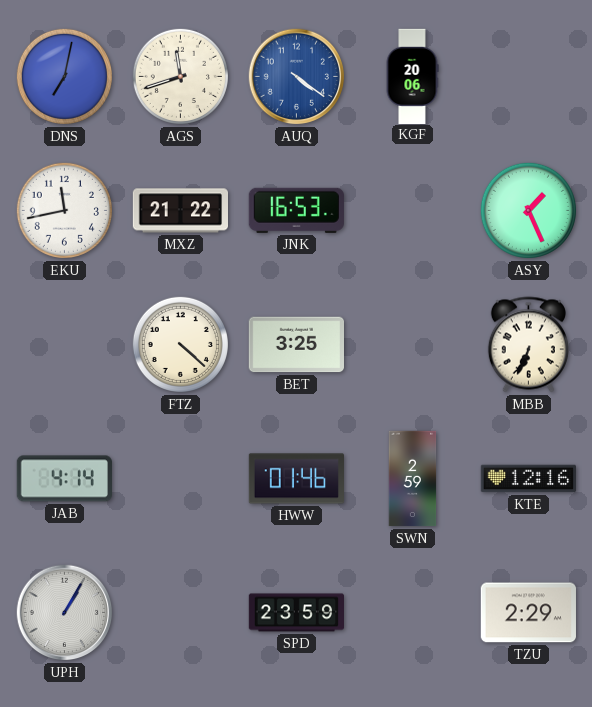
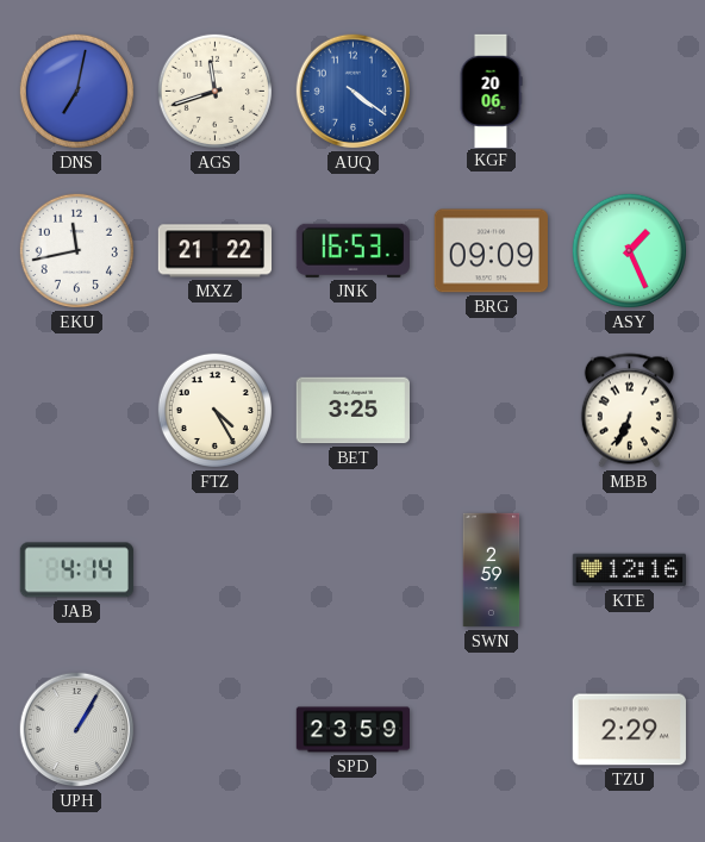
BRG: none -> 09:09
FTZ: 4:22 -> 4:25
HWW: 01:46 -> none
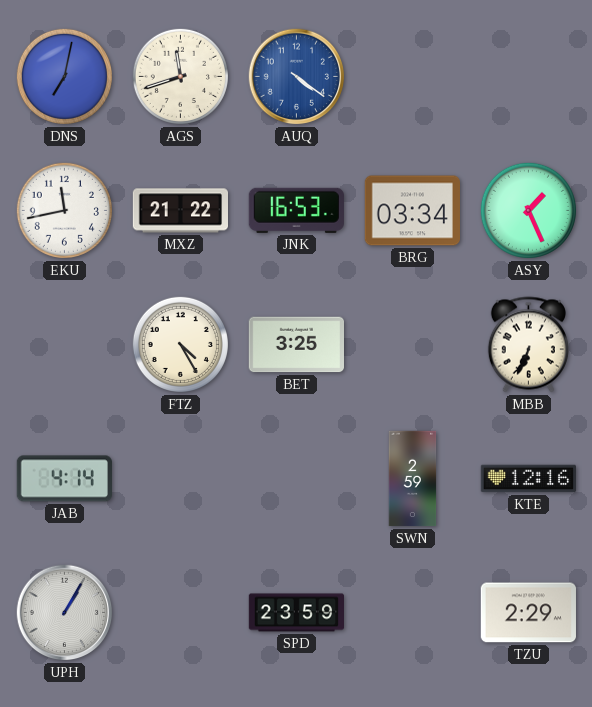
KGF: 20:06 -> none
BRG: 09:09 -> 03:34
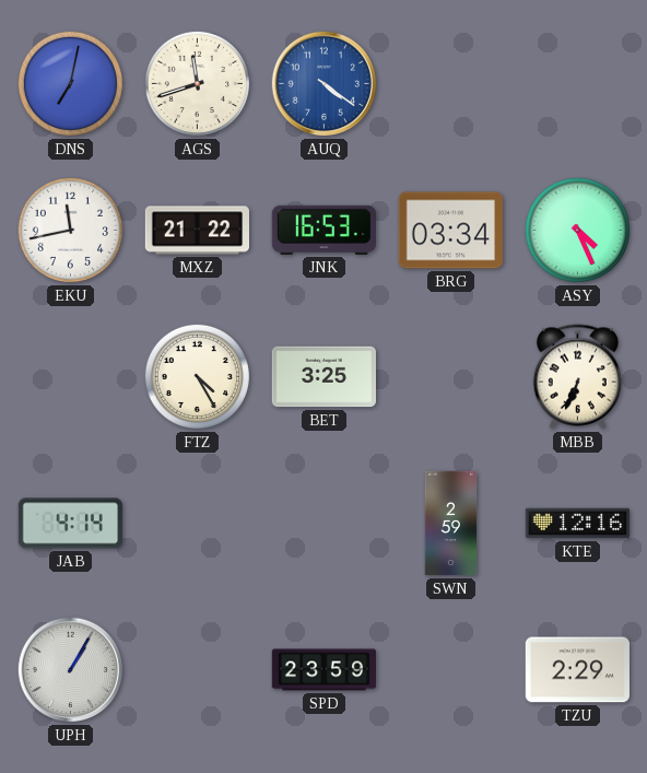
ASY: 1:26 -> 4:26
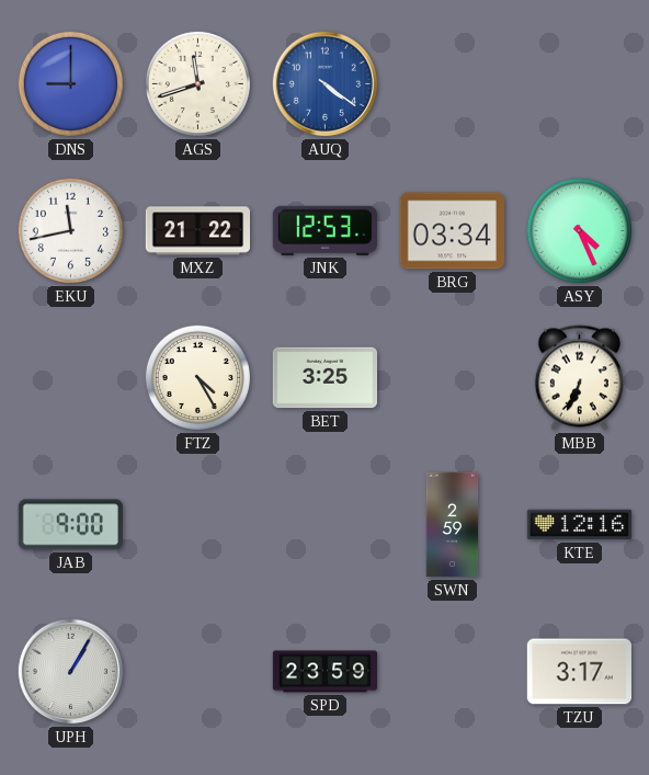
DNS: 7:02 -> 9:00
JNK: 16:53 -> 12:53
JAB: 4:14 -> 9:00
TZU: 2:29 -> 3:17
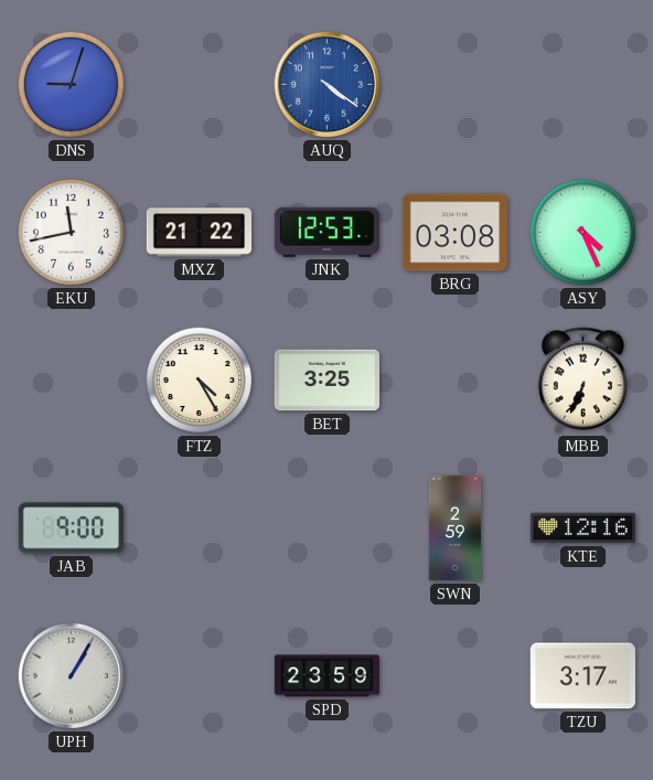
DNS: 9:00 -> 9:03
AGS: 11:42 -> none
BRG: 03:34 -> 03:08
